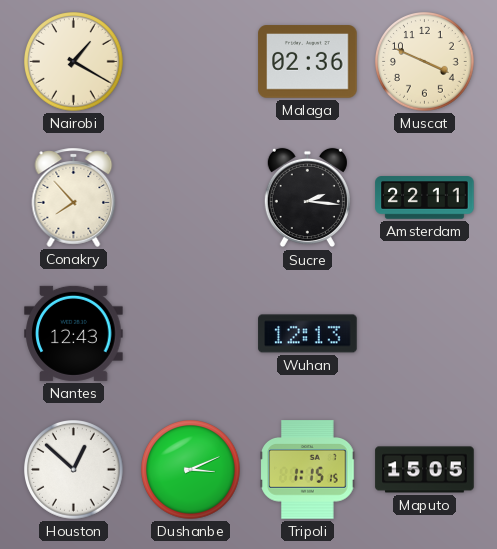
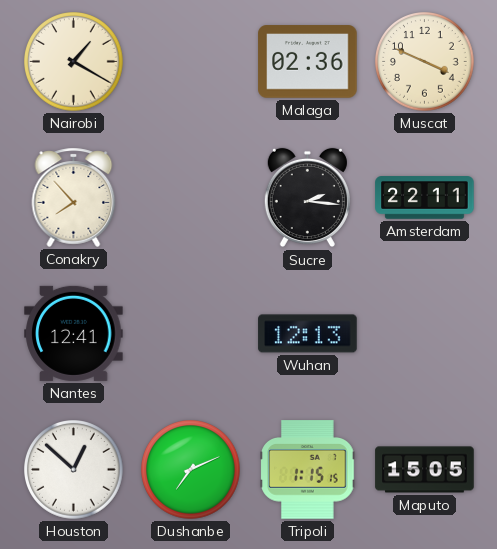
Nantes: 12:43 -> 12:41
Dushanbe: 3:11 -> 7:11
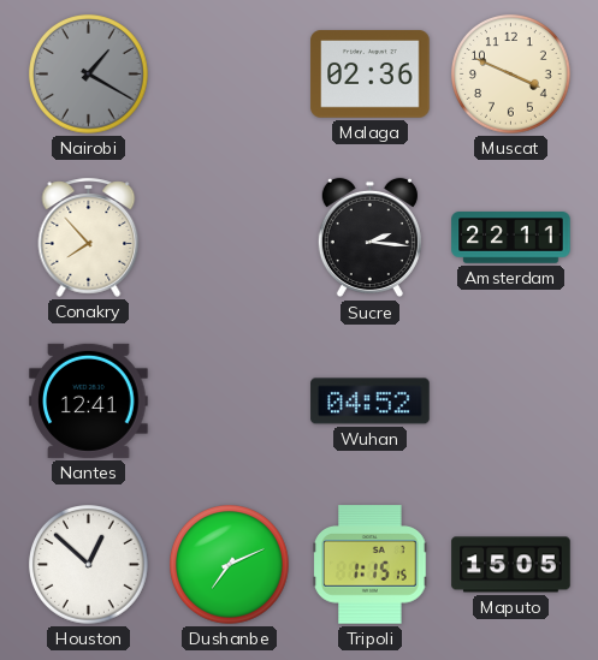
Nairobi dial: cream -> grey
Wuhan: 12:13 -> 04:52
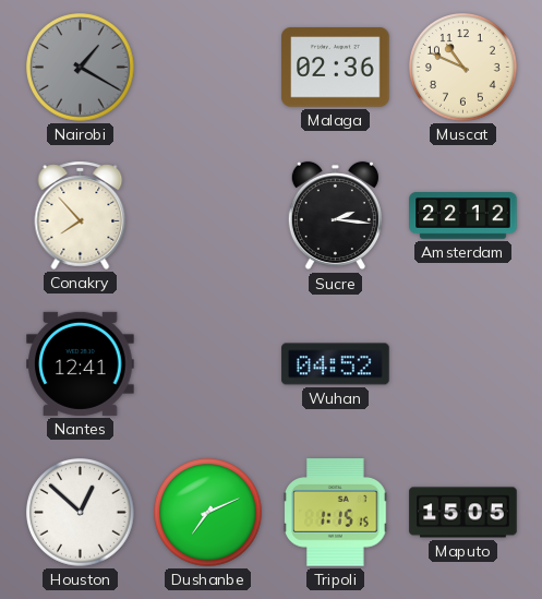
Muscat: 3:49 -> 10:49
Amsterdam: 22:11 -> 22:12
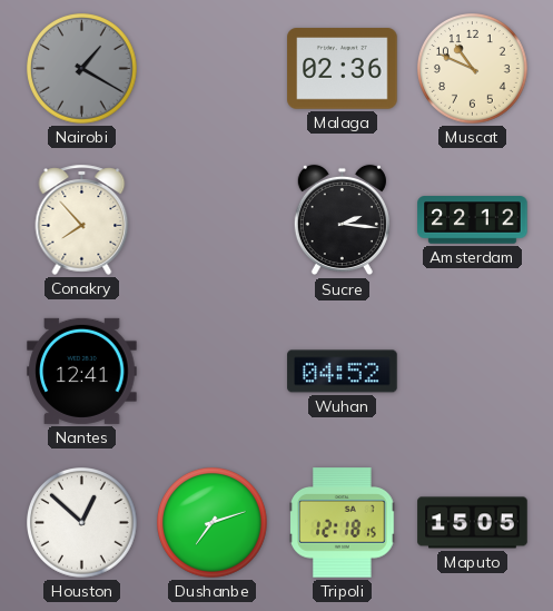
Dushanbe: 7:11 -> 7:12
Tripoli: 1:15 -> 12:18
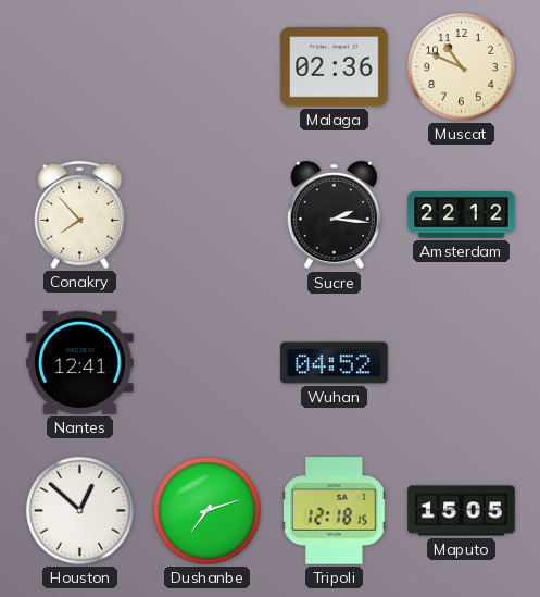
Nairobi: 1:20 -> none
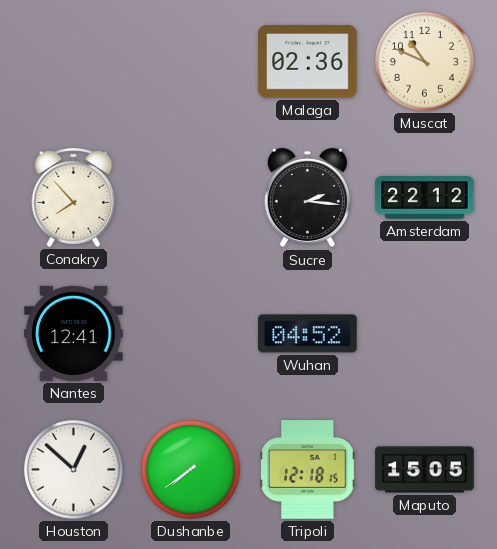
Dushanbe: 7:12 -> 7:39
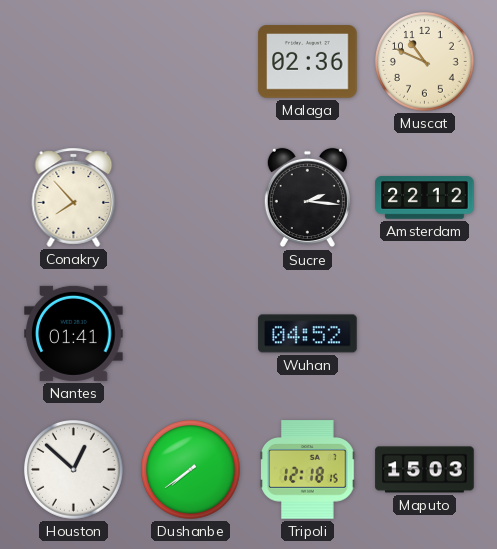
Nantes: 12:41 -> 01:41
Maputo: 15:05 -> 15:03
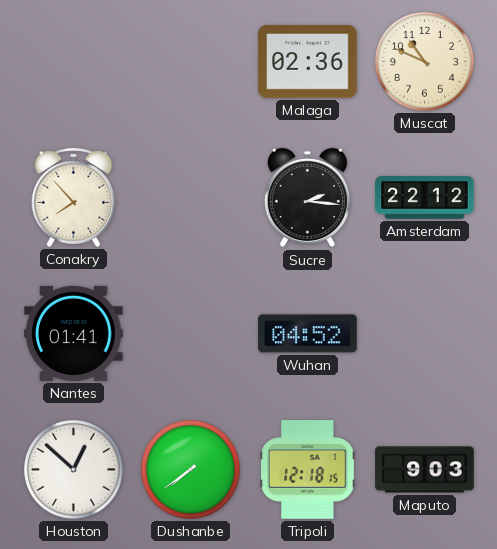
Maputo: 15:03 -> 9:03
